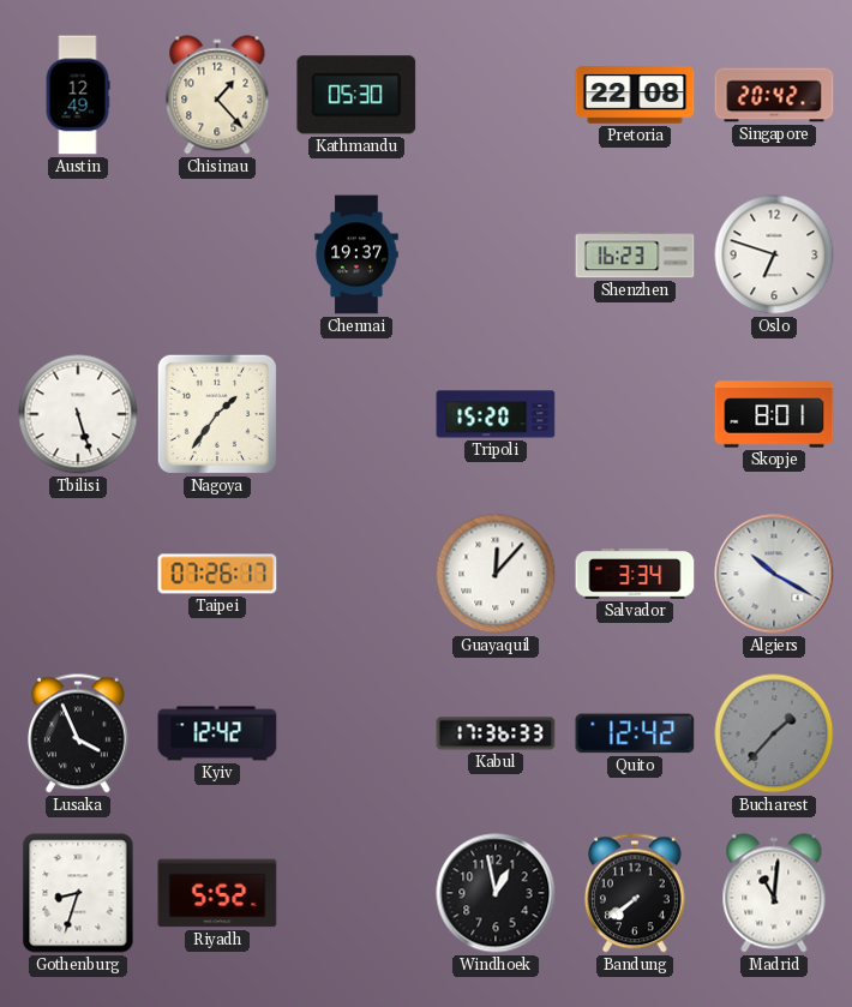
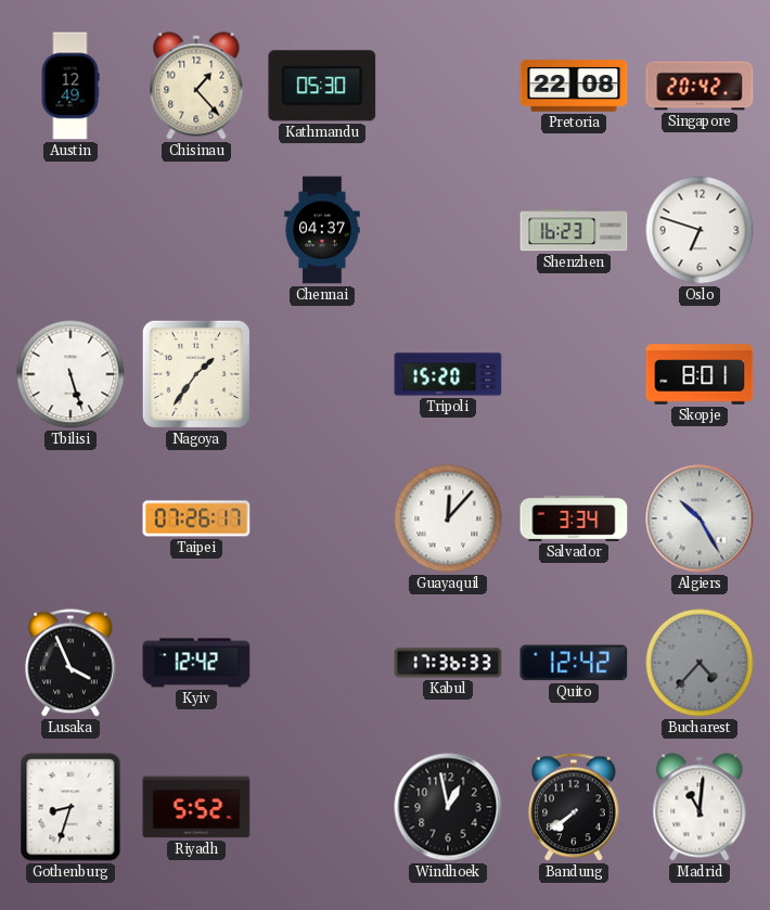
Chennai: 19:37 -> 04:37
Algiers: 10:20 -> 10:25
Bucharest: 1:37 -> 4:37
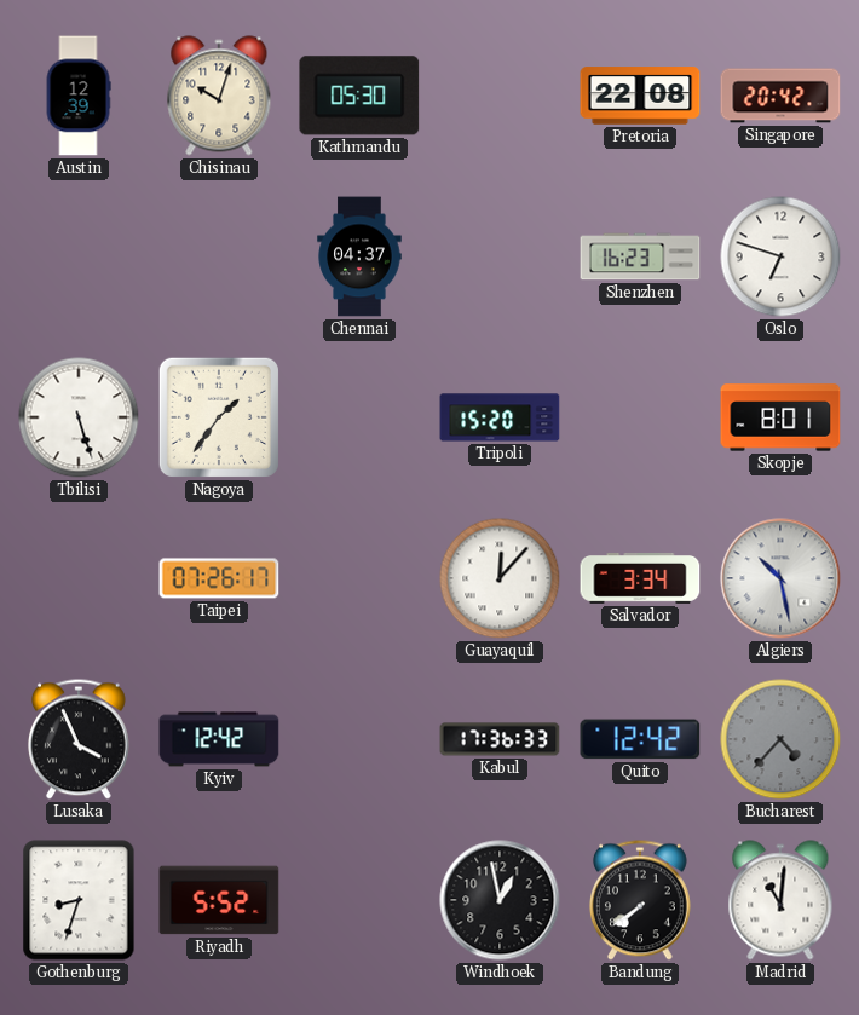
Austin: 12:49 -> 12:39
Chisinau: 1:23 -> 10:03
Algiers: 10:25 -> 10:28
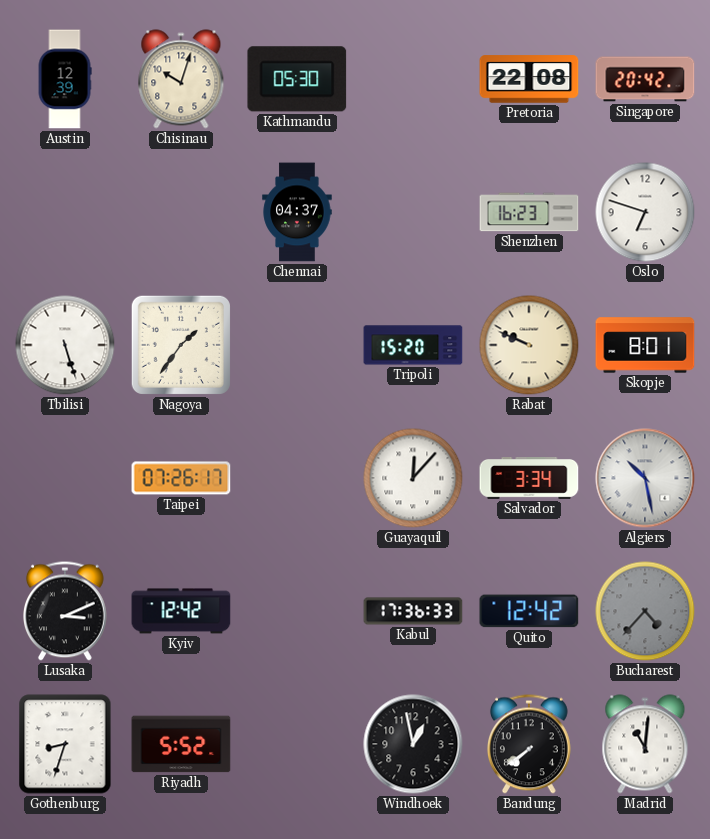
Rabat: none -> 9:49
Lusaka: 3:56 -> 3:11
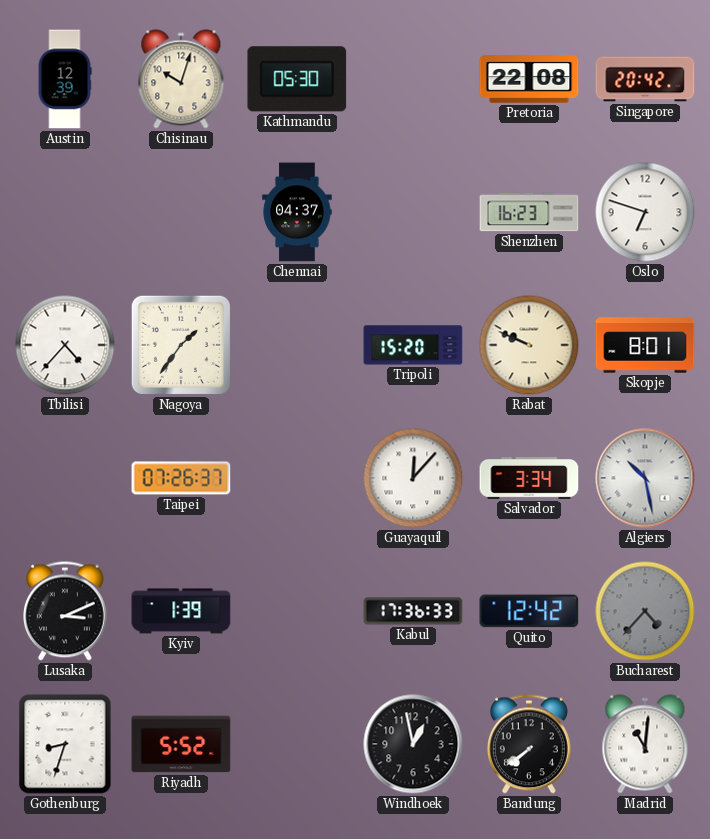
Tbilisi: 5:27 -> 4:37
Taipei: 07:26:17 -> 07:26:37
Kyiv: 12:42 -> 1:39
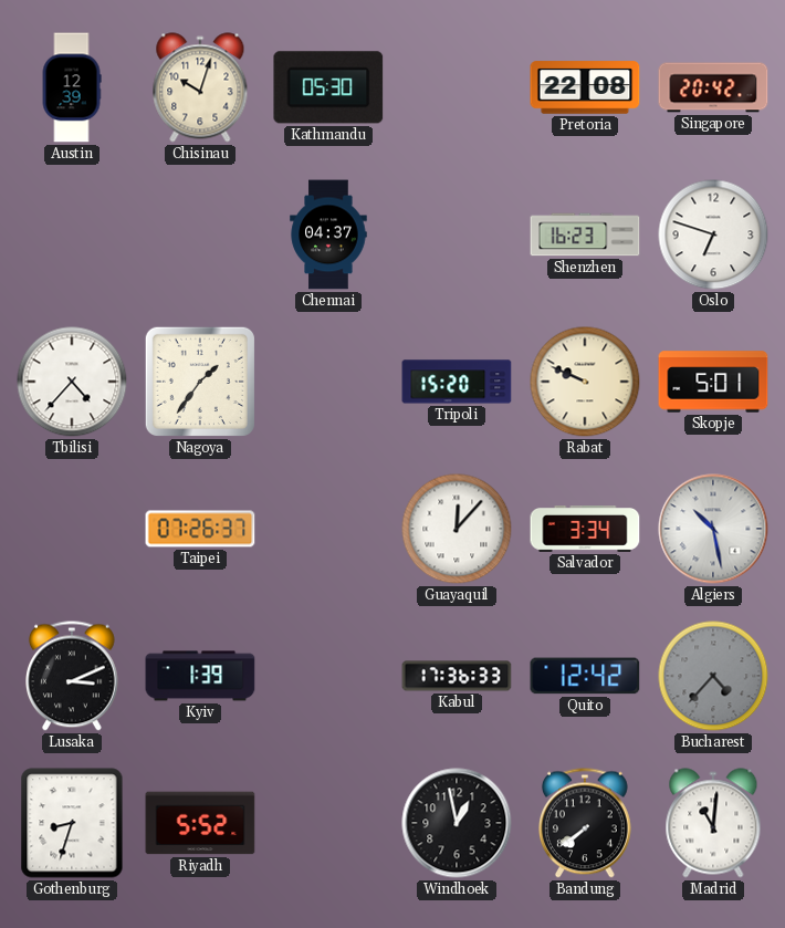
Skopje: 8:01 -> 5:01
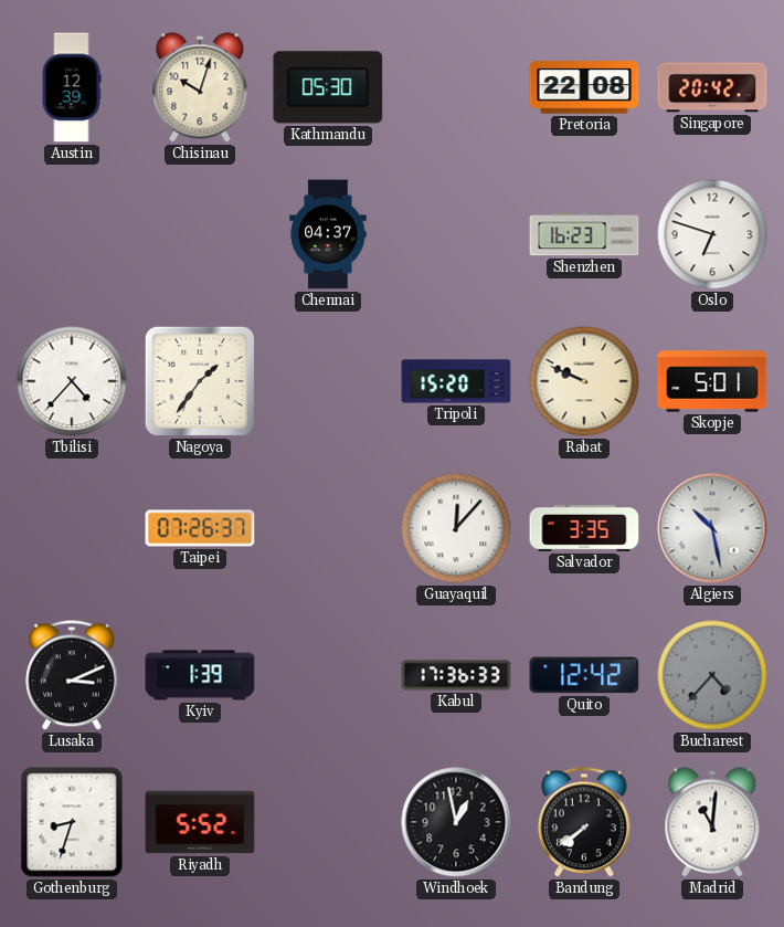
Salvador: 3:34 -> 3:35
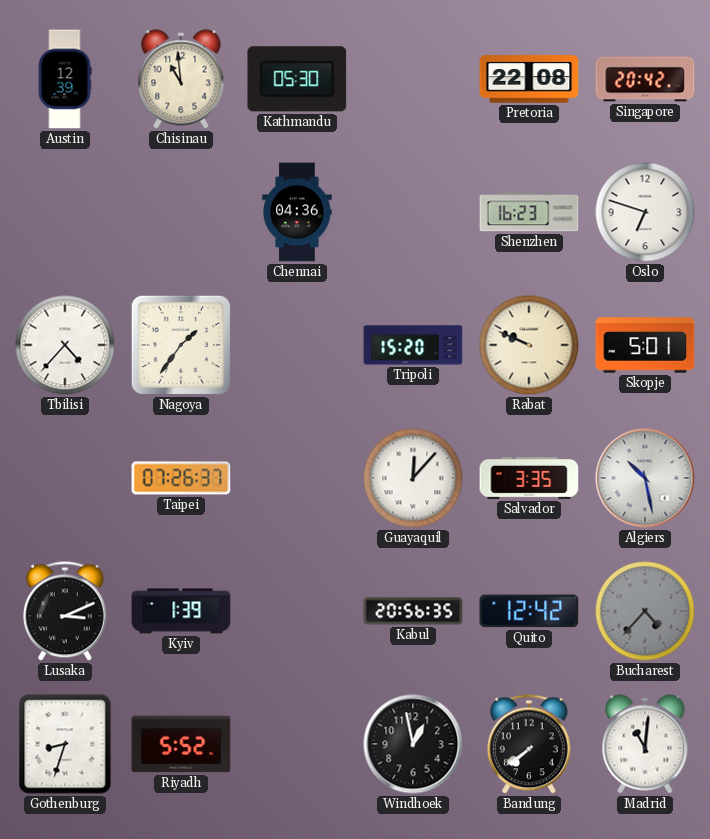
Chisinau: 10:03 -> 10:59
Chennai: 04:37 -> 04:36
Kabul: 17:36 -> 20:56
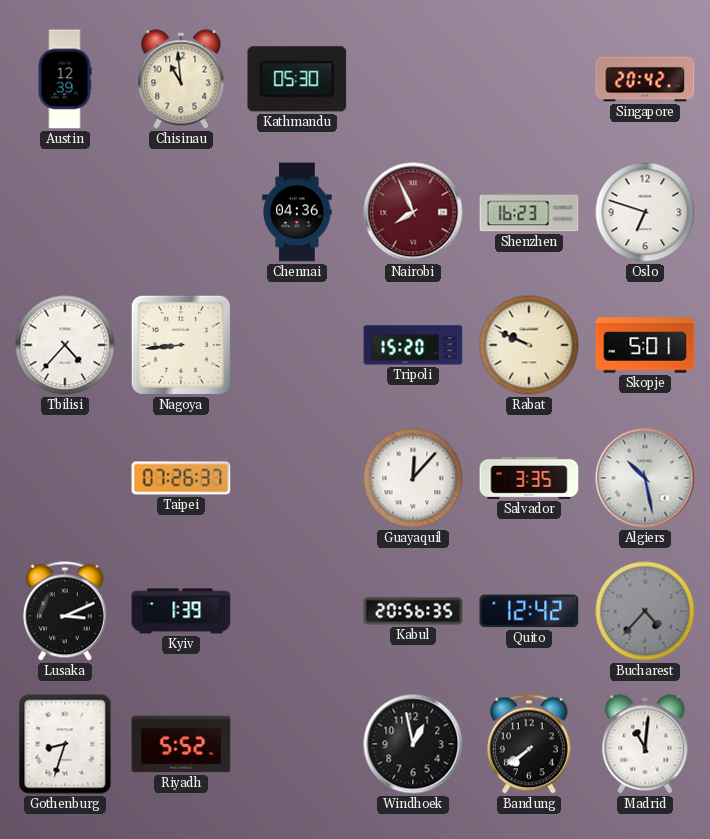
Pretoria: 22:08 -> none
Nairobi: none -> 7:56
Nagoya: 1:36 -> 8:44
